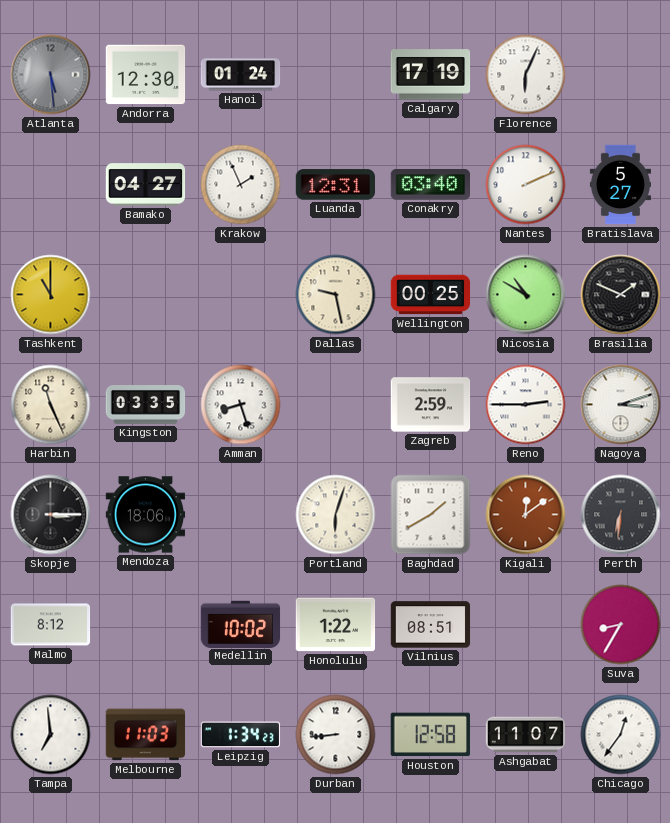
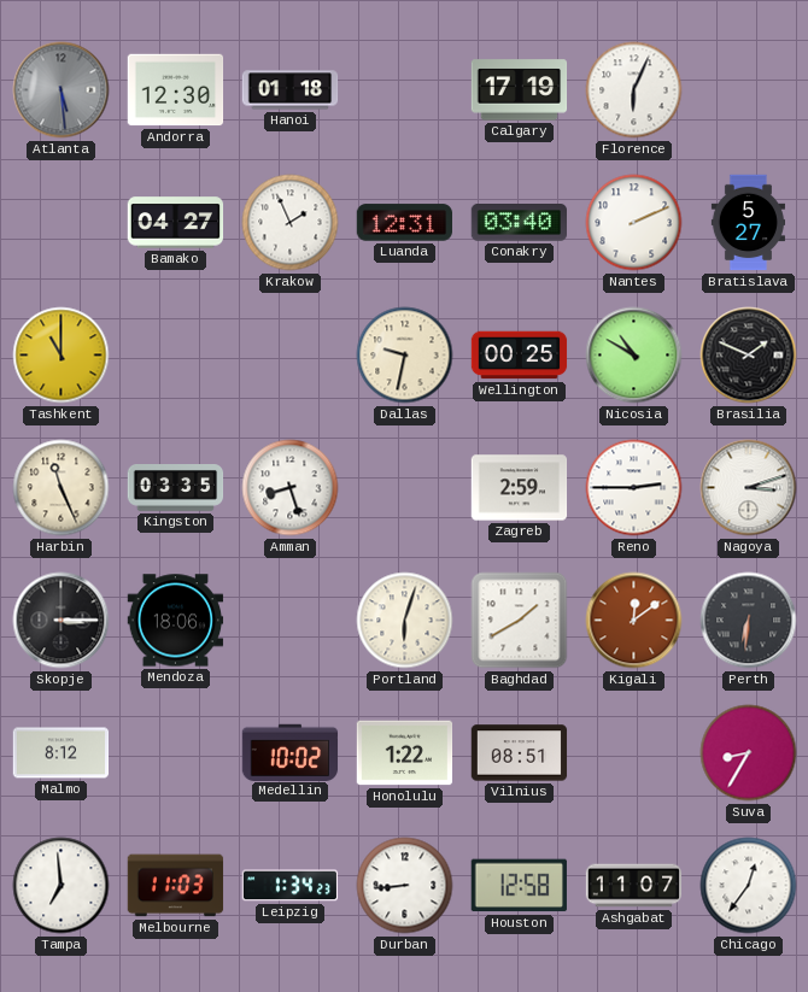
Hanoi: 01:24 -> 01:18
Dallas: 9:28 -> 9:32
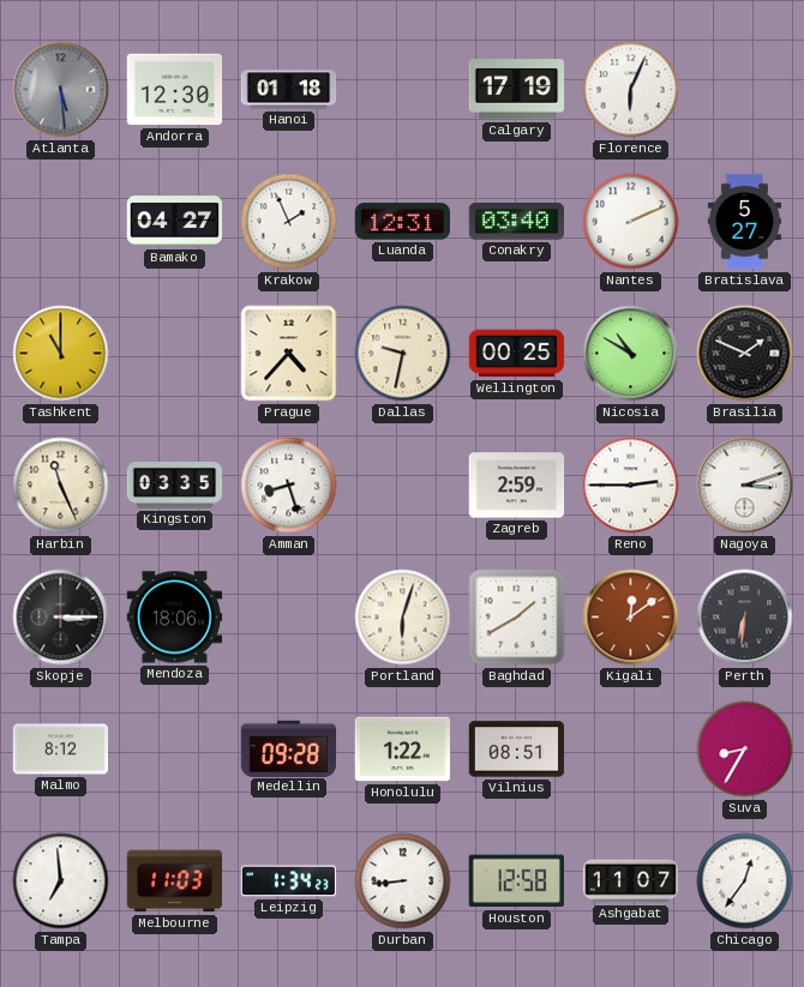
Prague: none -> 4:37
Medellin: 10:02 -> 09:28
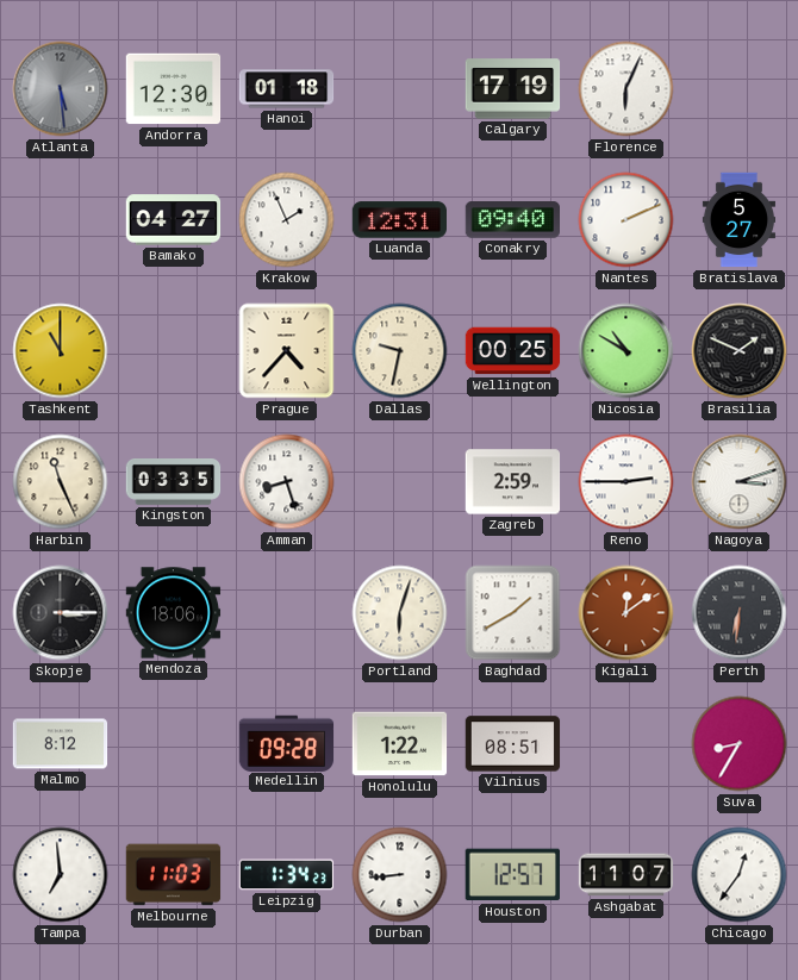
Conakry: 03:40 -> 09:40
Houston: 12:58 -> 12:57
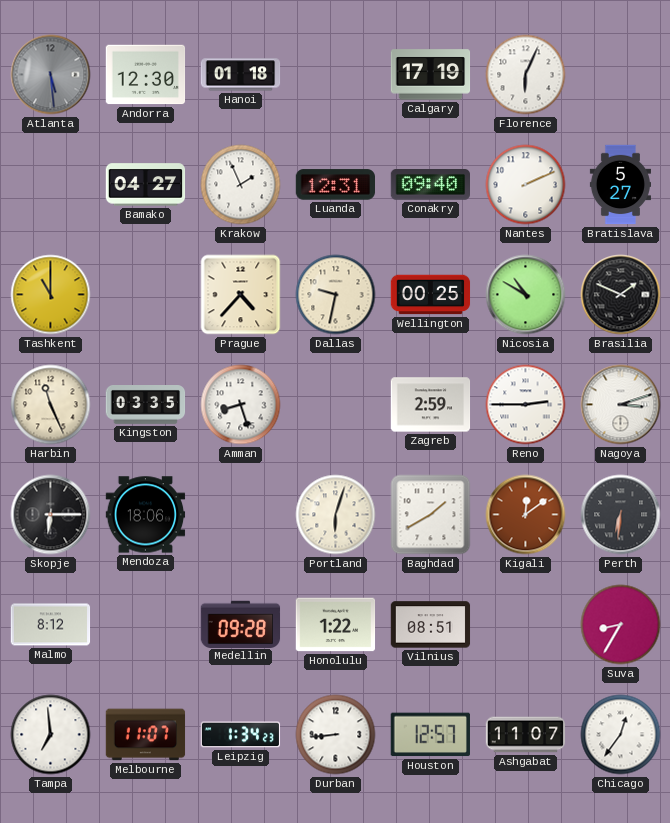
Skopje: 3:15 -> 6:15
Melbourne: 11:03 -> 11:07
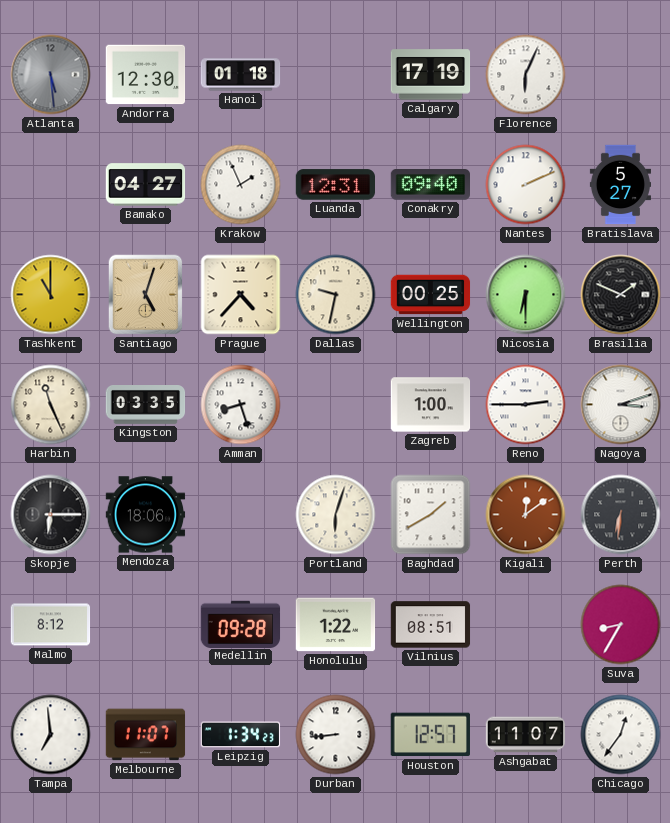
Santiago: none -> 5:03
Nicosia: 10:50 -> 6:30
Zagreb: 2:59 -> 1:00
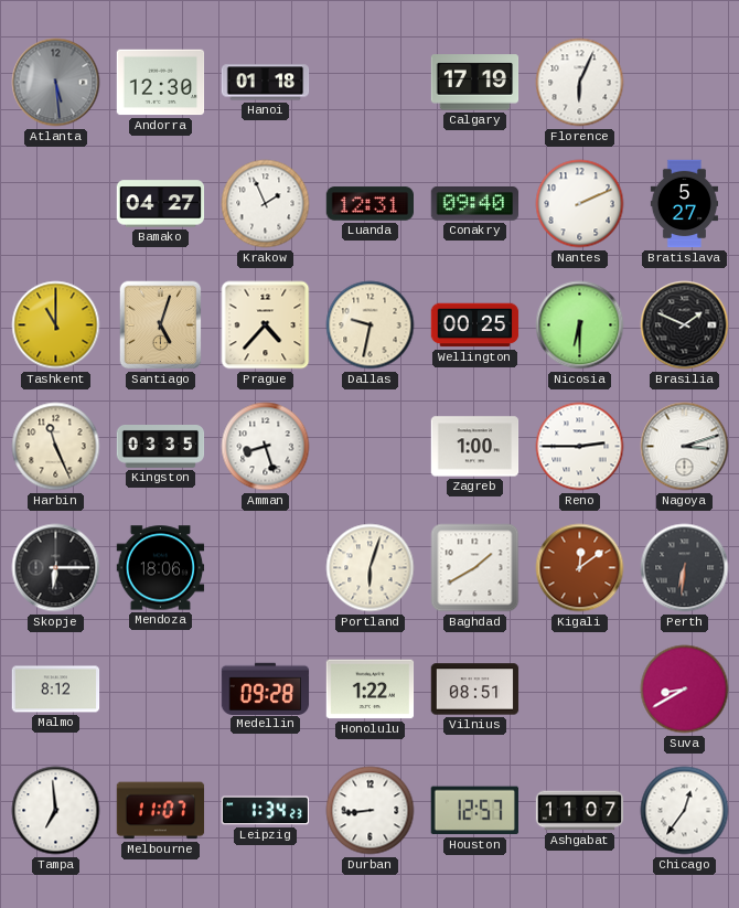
Suva: 8:35 -> 8:40
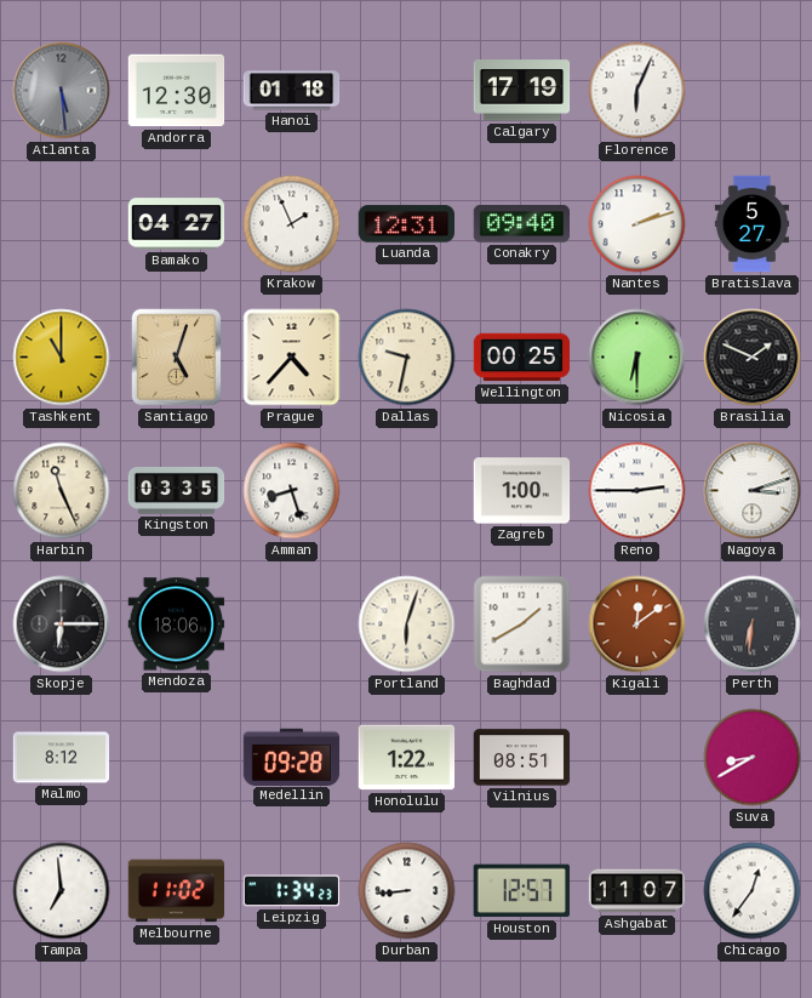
Nantes: 2:11 -> 2:12
Melbourne: 11:07 -> 11:02
